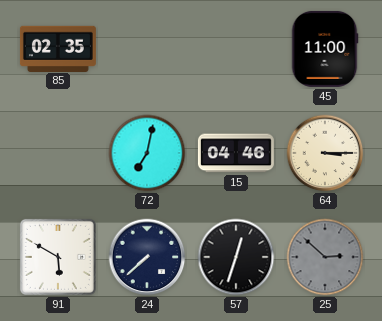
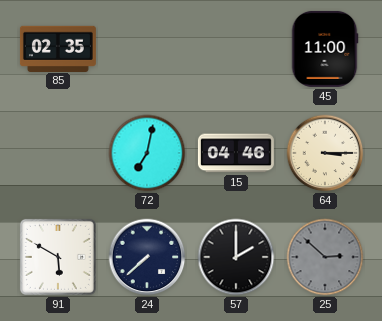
57: 12:33 -> 2:00
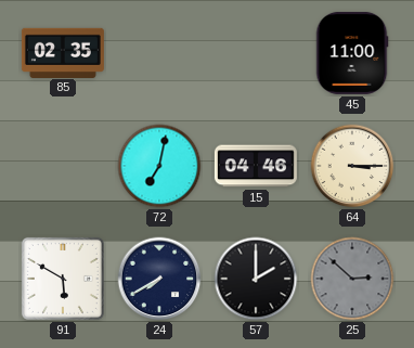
24: 7:38 -> 7:40
